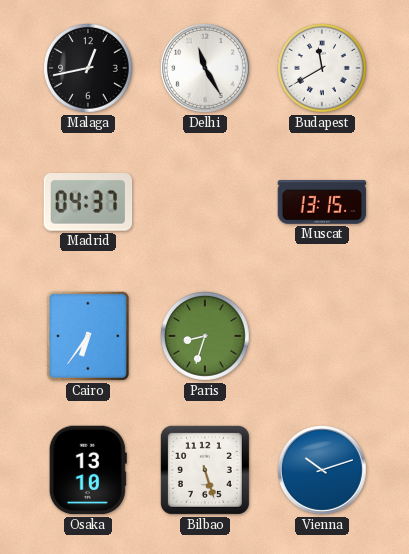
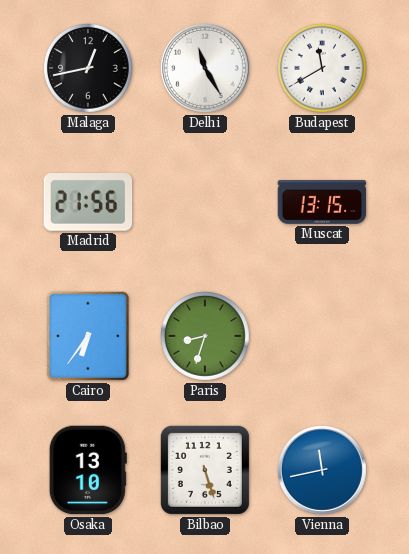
Madrid: 04:37 -> 21:56
Vienna: 10:12 -> 11:43
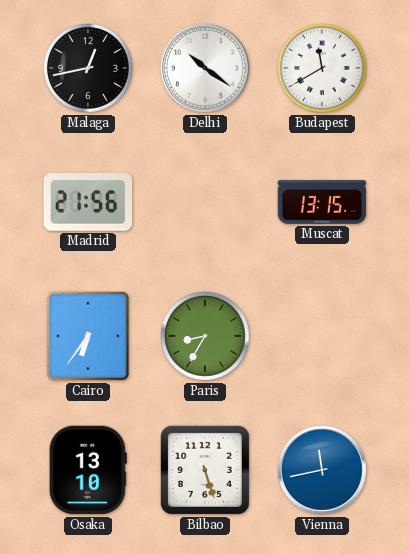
Delhi: 11:25 -> 10:21
Paris: 8:33 -> 8:35
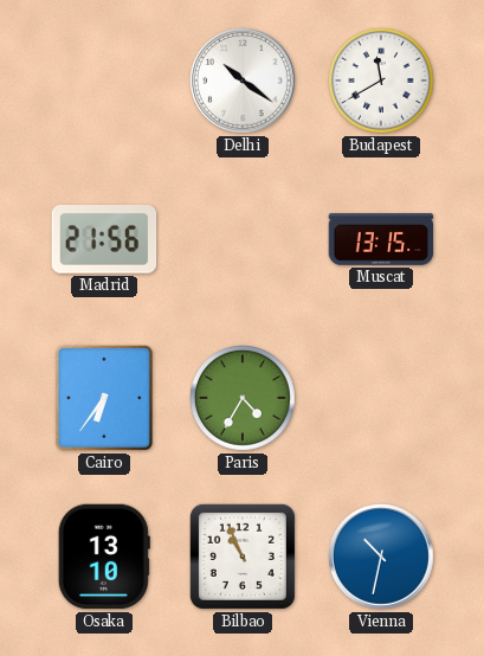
Malaga: 12:43 -> none
Paris: 8:35 -> 4:35
Bilbao: 5:27 -> 10:56
Vienna: 11:43 -> 10:32
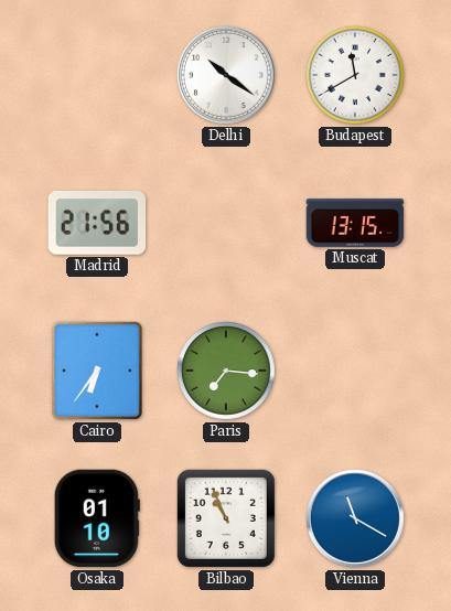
Paris: 4:35 -> 7:16
Osaka: 13:10 -> 01:10
Vienna: 10:32 -> 11:20
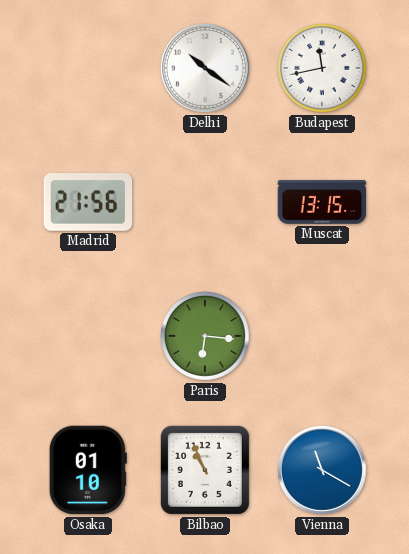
Budapest: 11:40 -> 11:43
Cairo: 6:36 -> none
Paris: 7:16 -> 6:16
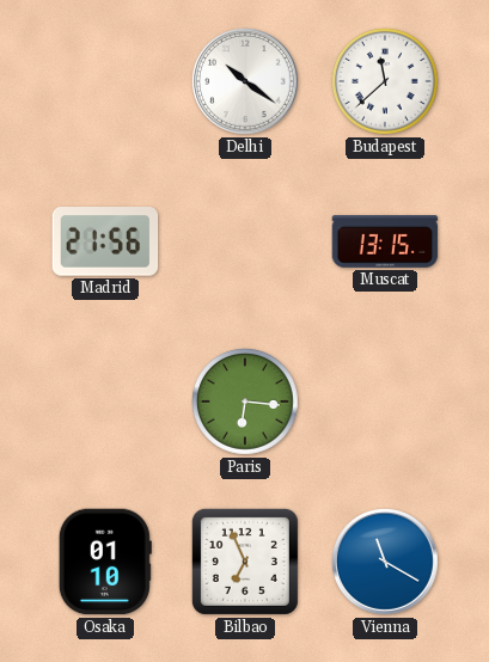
Budapest: 11:43 -> 11:38
Bilbao: 10:56 -> 6:56
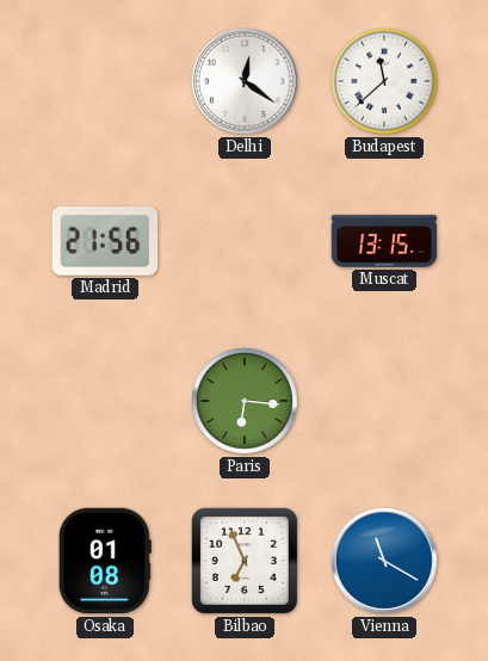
Delhi: 10:21 -> 12:21
Osaka: 01:10 -> 01:08
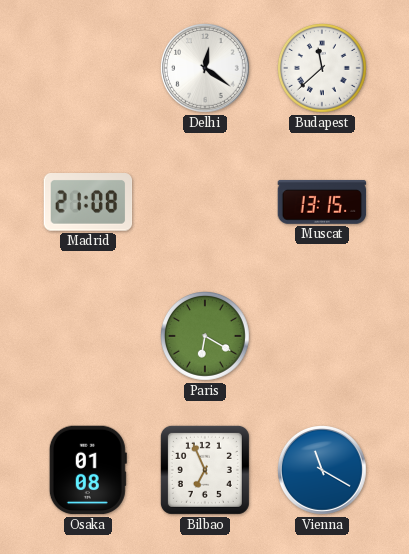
Madrid: 21:56 -> 21:08
Paris: 6:16 -> 6:20
